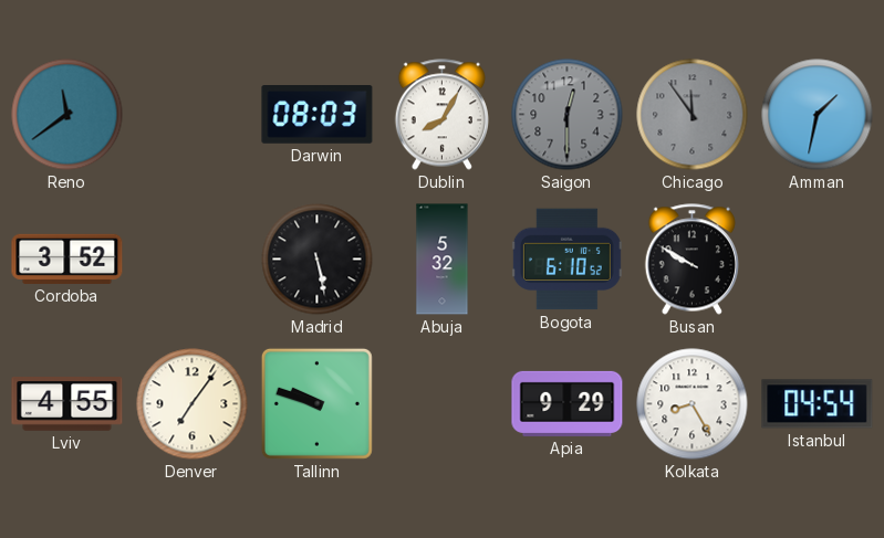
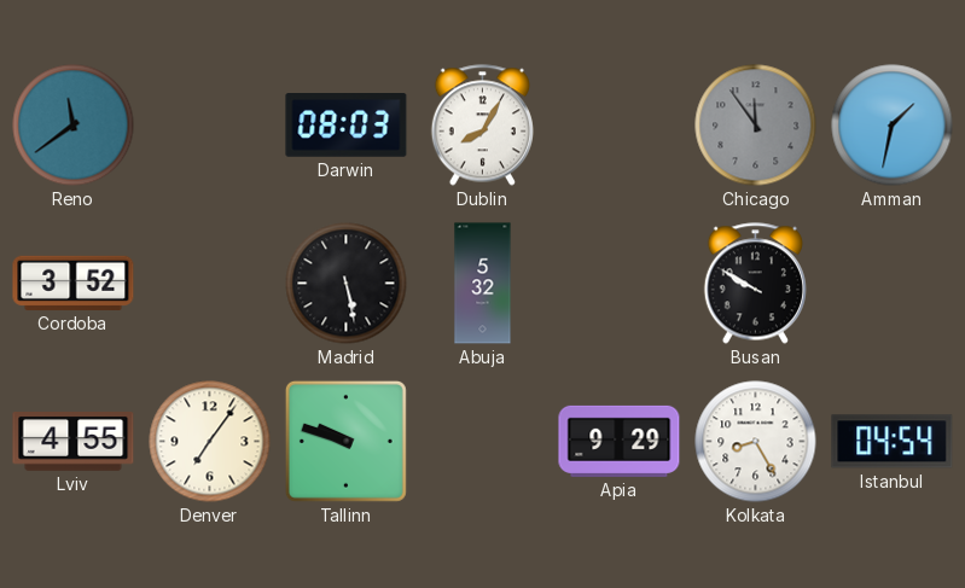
Saigon: 12:30 -> none
Bogota: 6:10 -> none
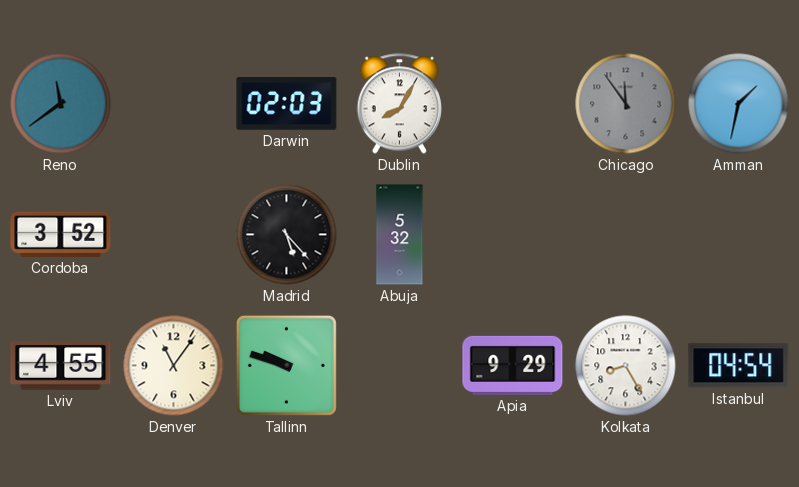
Darwin: 08:03 -> 02:03
Madrid: 5:28 -> 5:23
Busan: 9:50 -> none
Denver: 7:06 -> 11:06
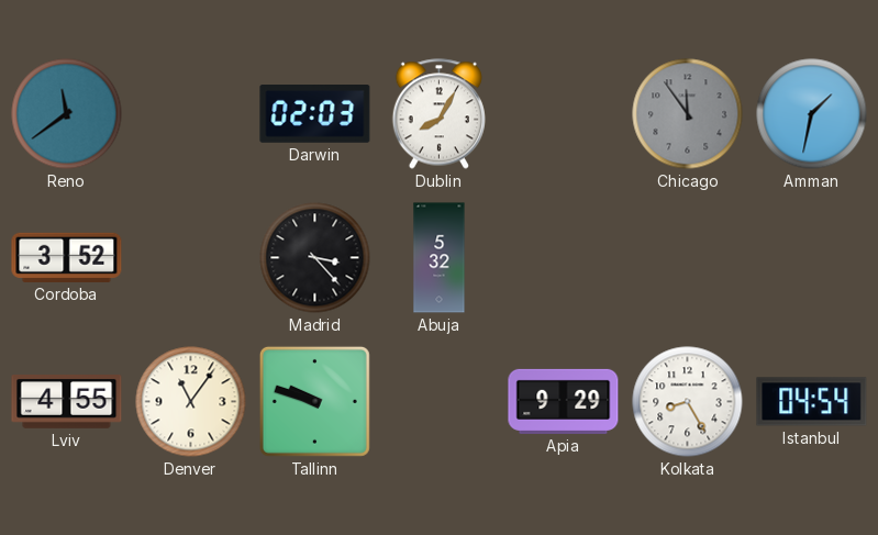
Madrid: 5:23 -> 3:23
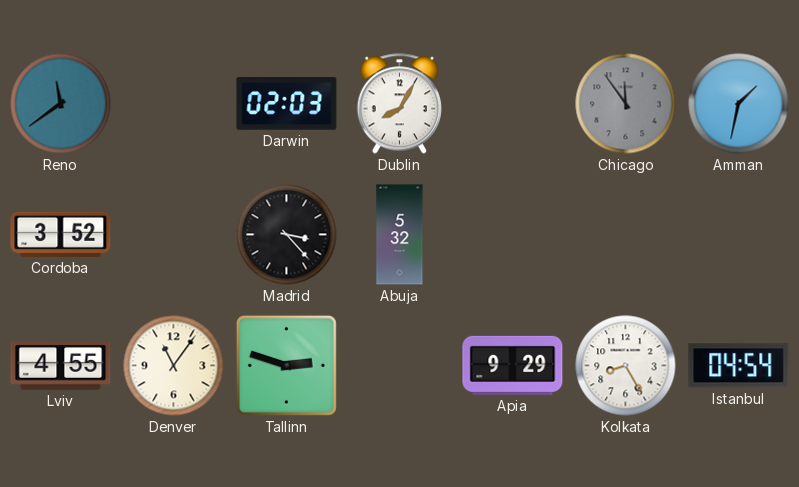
Tallinn: 9:48 -> 2:48
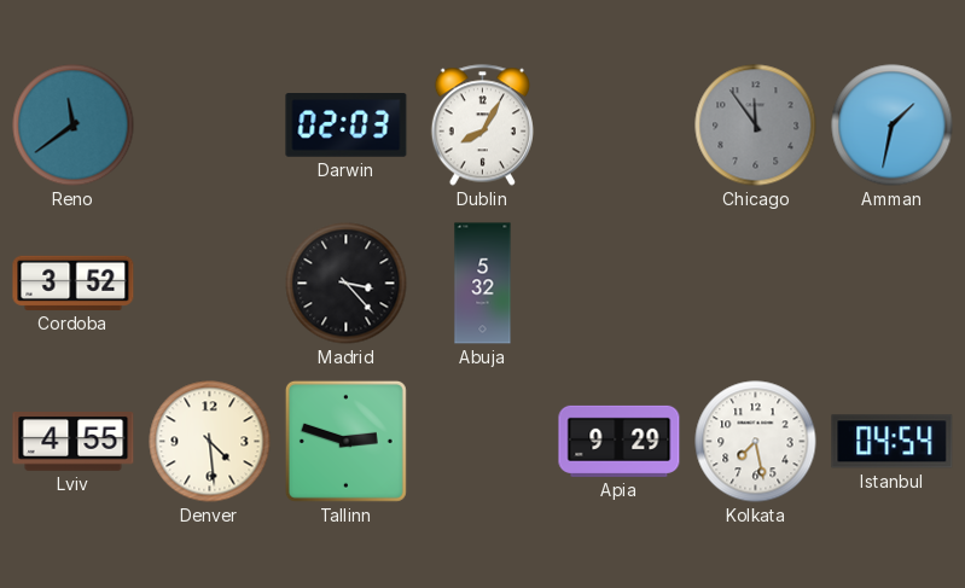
Denver: 11:06 -> 4:29
Kolkata: 8:25 -> 7:28
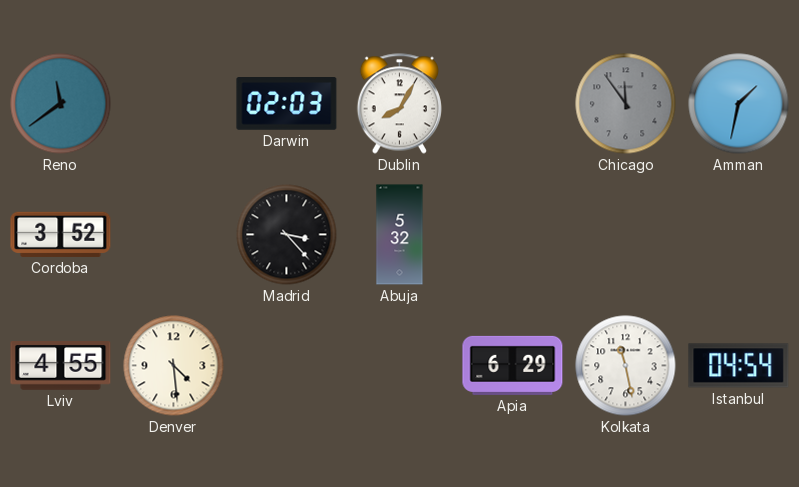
Tallinn: 2:48 -> none
Apia: 9:29 -> 6:29
Kolkata: 7:28 -> 11:28
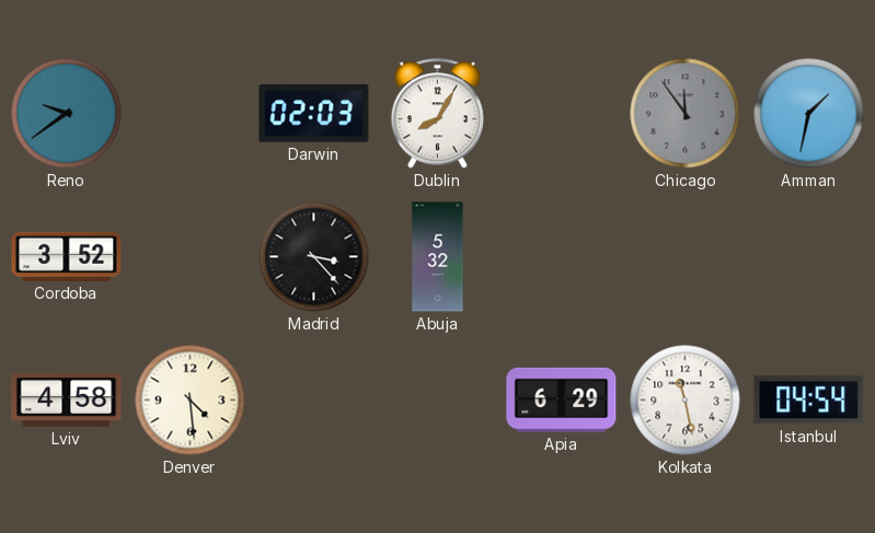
Reno: 11:39 -> 9:39
Lviv: 4:55 -> 4:58
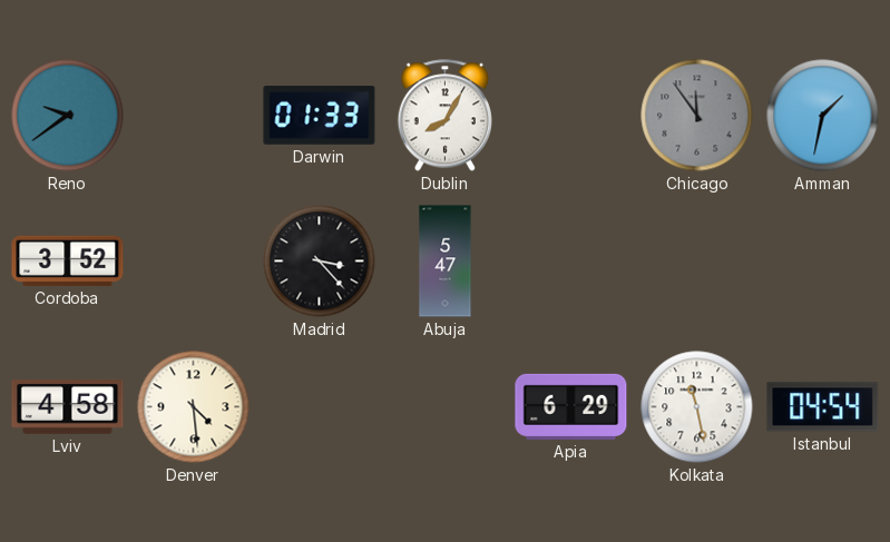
Darwin: 02:03 -> 01:33
Abuja: 5:32 -> 5:47
